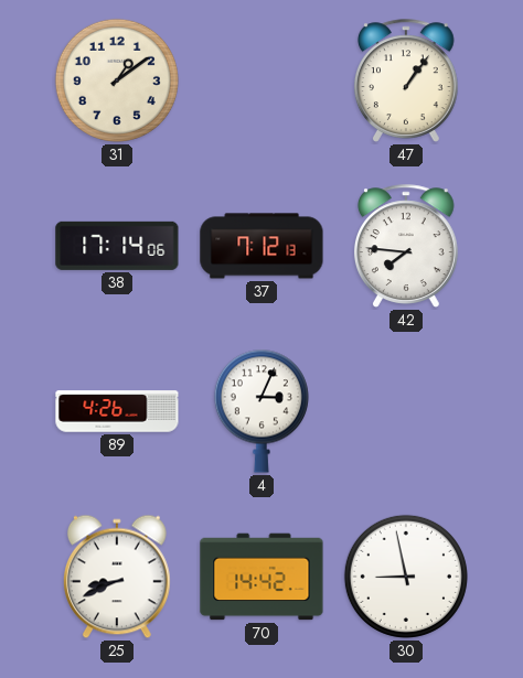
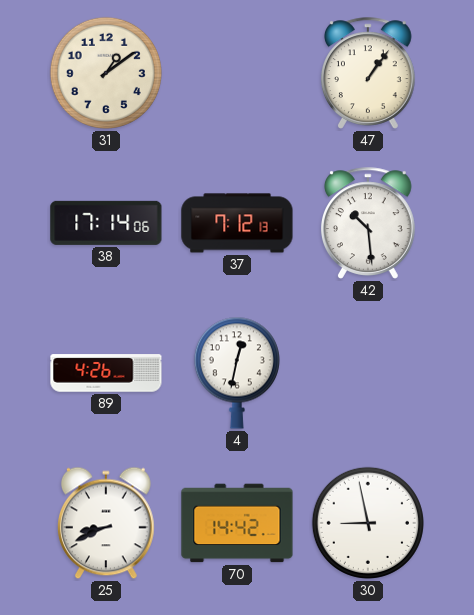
42: 7:46 -> 10:29
4: 3:04 -> 12:32
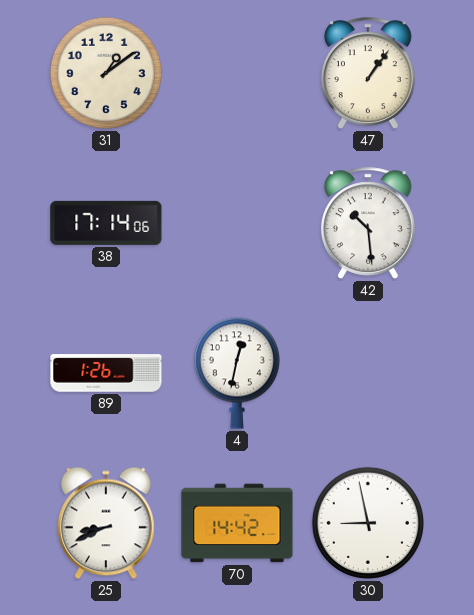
37: 7:12 -> none
89: 4:26 -> 1:26
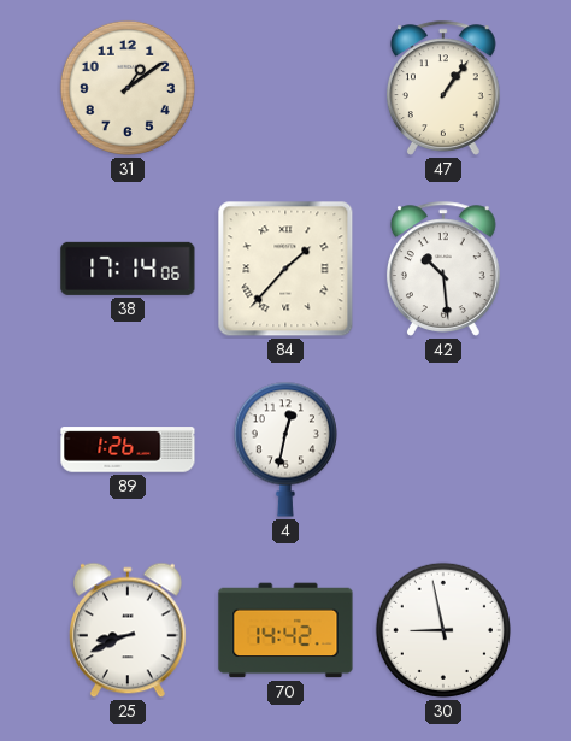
84: none -> 1:37
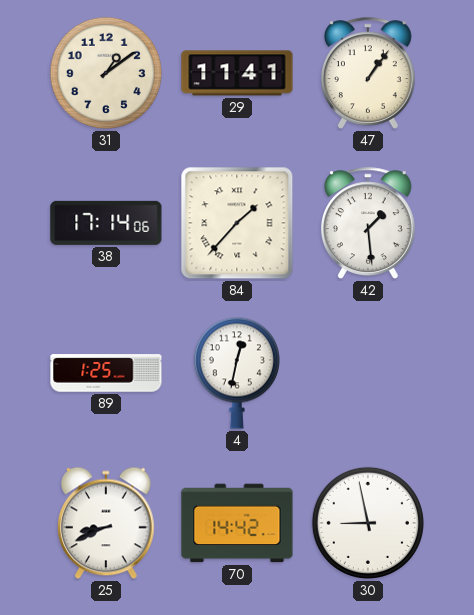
29: none -> 11:41
42: 10:29 -> 1:29
89: 1:26 -> 1:25
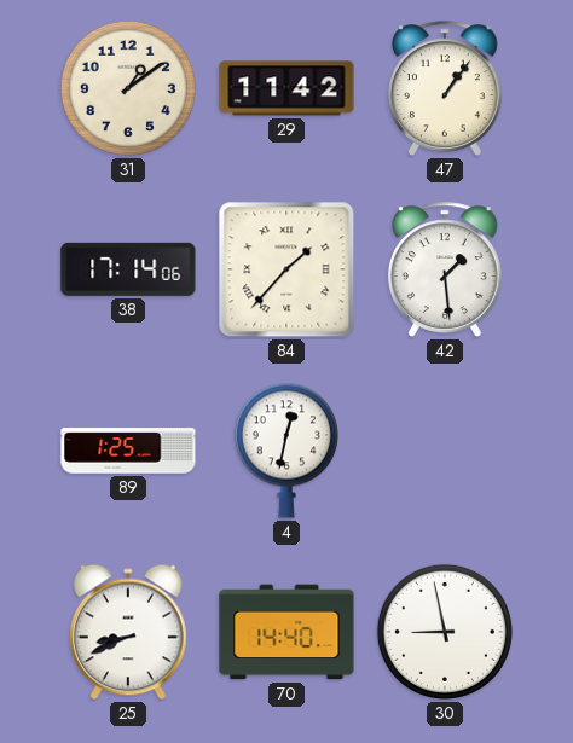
29: 11:41 -> 11:42
70: 14:42 -> 14:40
